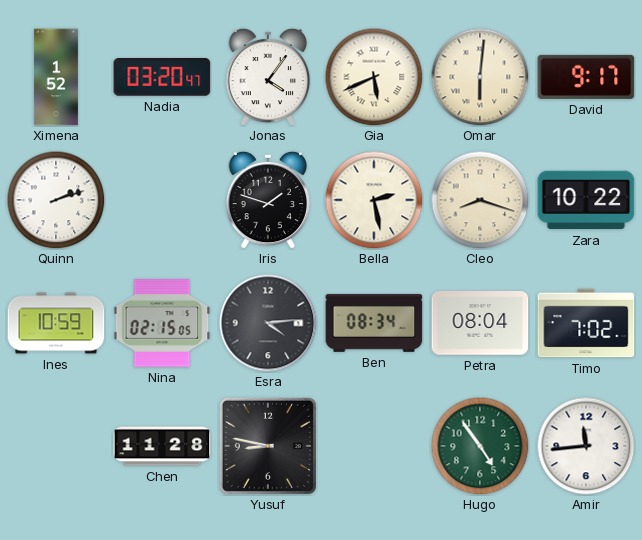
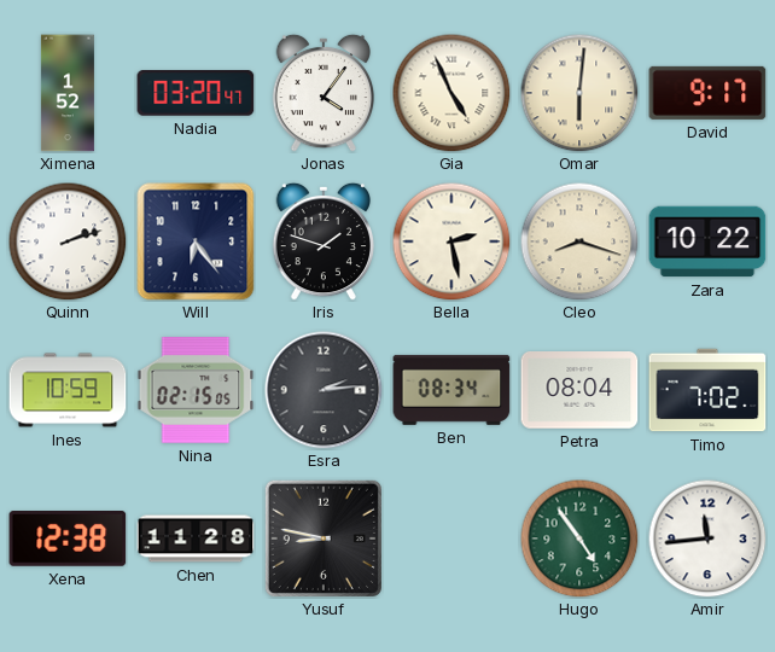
Gia: 5:41 -> 4:56
Will: none -> 6:24
Esra: 4:14 -> 2:14
Xena: none -> 12:38
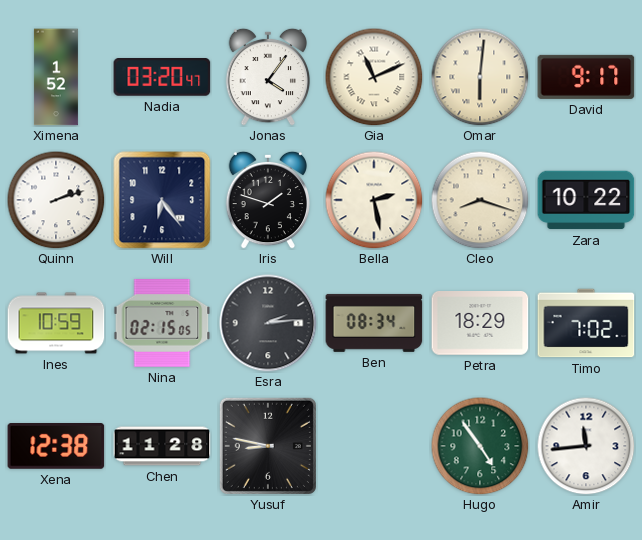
Gia: 4:56 -> 11:11
Petra: 08:04 -> 18:29
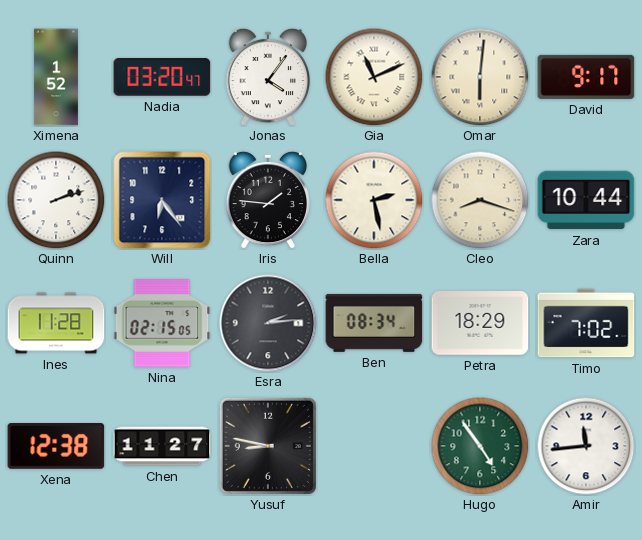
Iris: 1:48 -> 1:46
Zara: 10:22 -> 10:44
Ines: 10:59 -> 11:28
Chen: 11:28 -> 11:27
